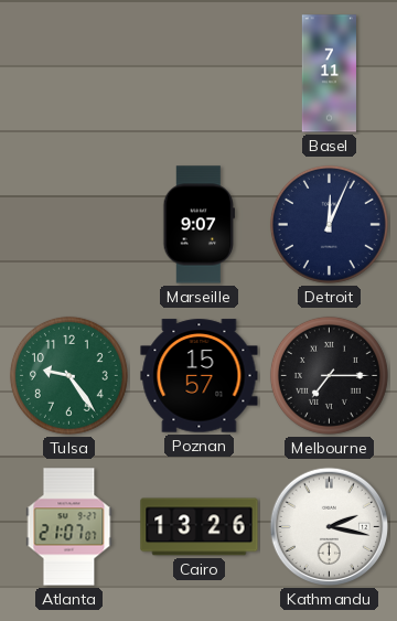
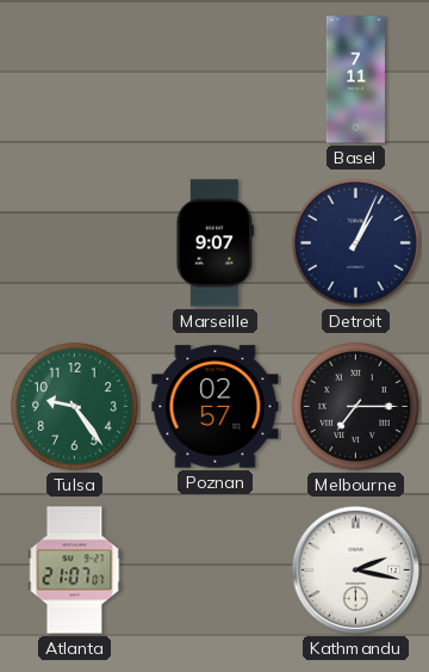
Detroit: 12:04 -> 1:04
Poznan: 15:57 -> 02:57
Cairo: 13:26 -> none
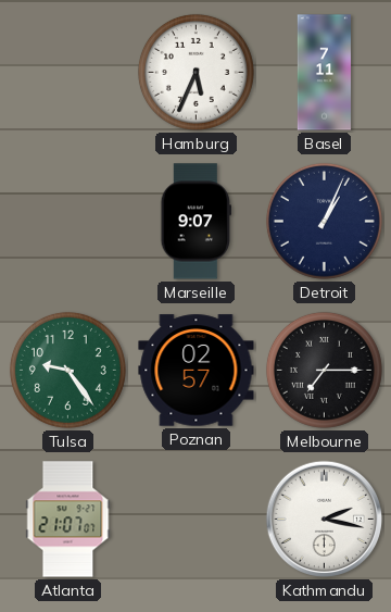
Hamburg: none -> 5:34
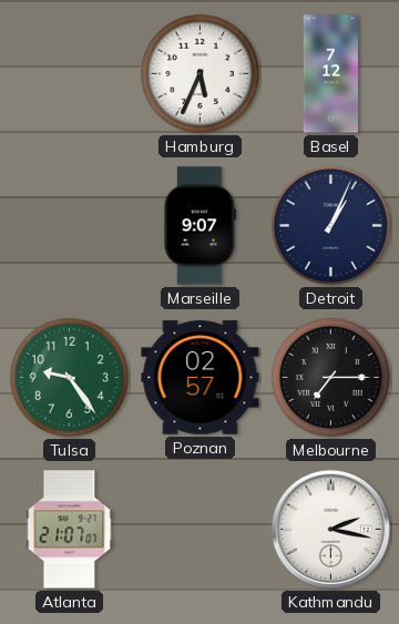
Basel: 7:11 -> 7:12
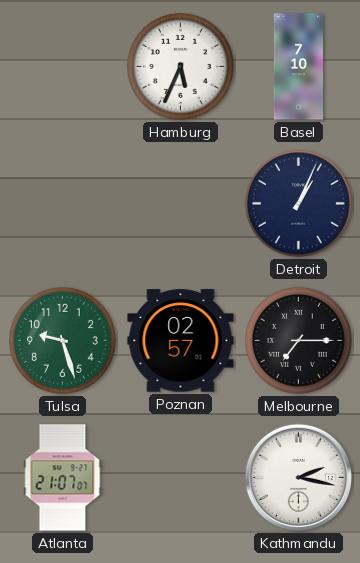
Basel: 7:12 -> 7:10
Marseille: 9:07 -> none
Tulsa: 9:24 -> 9:27
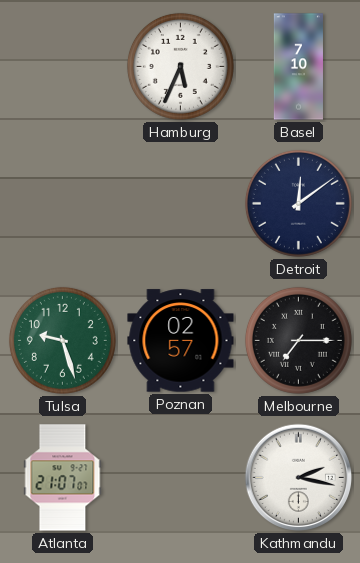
Detroit: 1:04 -> 12:09
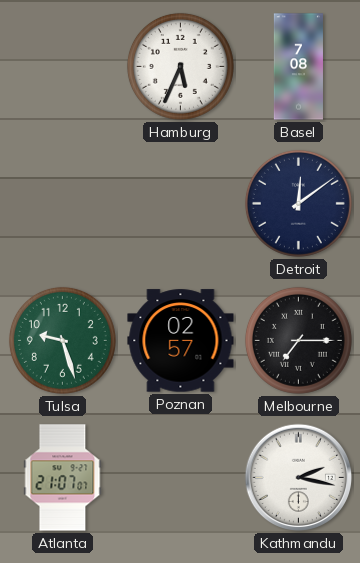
Basel: 7:10 -> 7:08
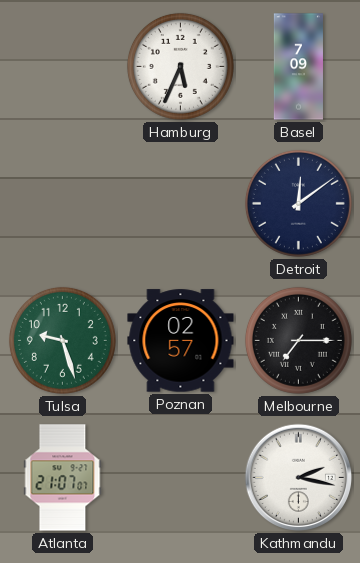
Basel: 7:08 -> 7:09
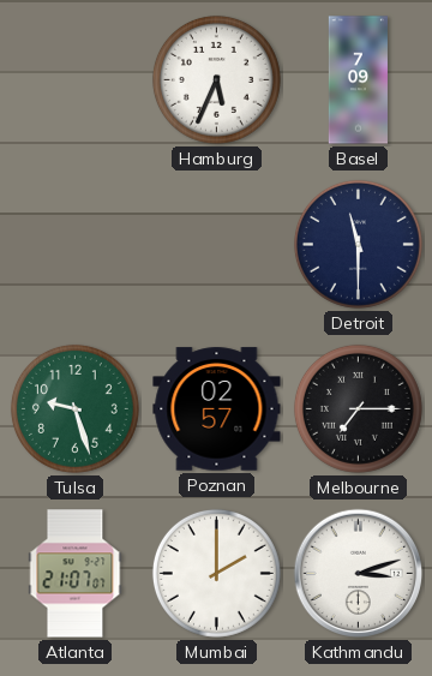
Detroit: 12:09 -> 11:30
Mumbai: none -> 2:00
Kathmandu: 2:17 -> 3:12
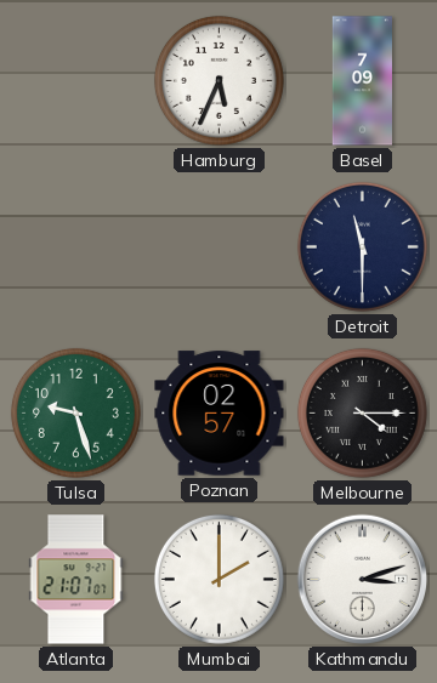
Melbourne: 7:15 -> 4:15
